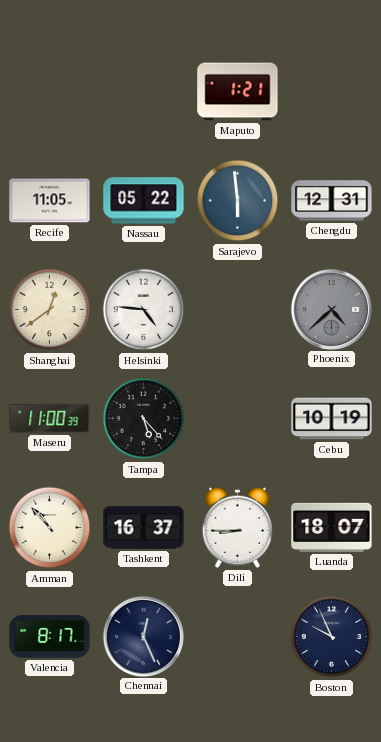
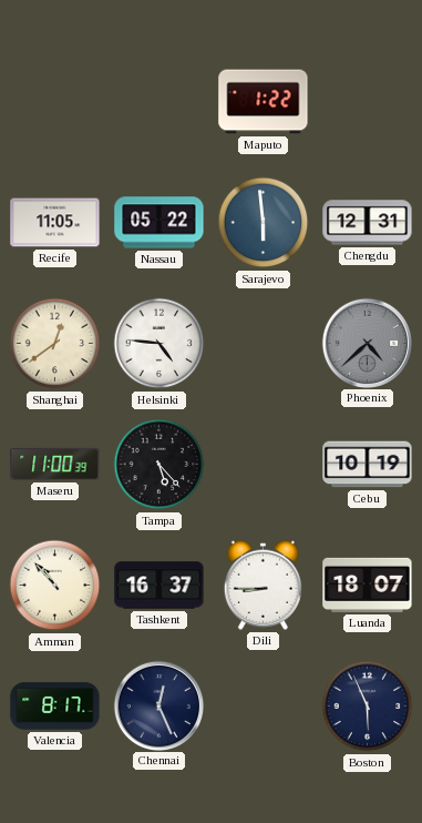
Maputo: 1:21 -> 1:22
Boston: 9:56 -> 5:56
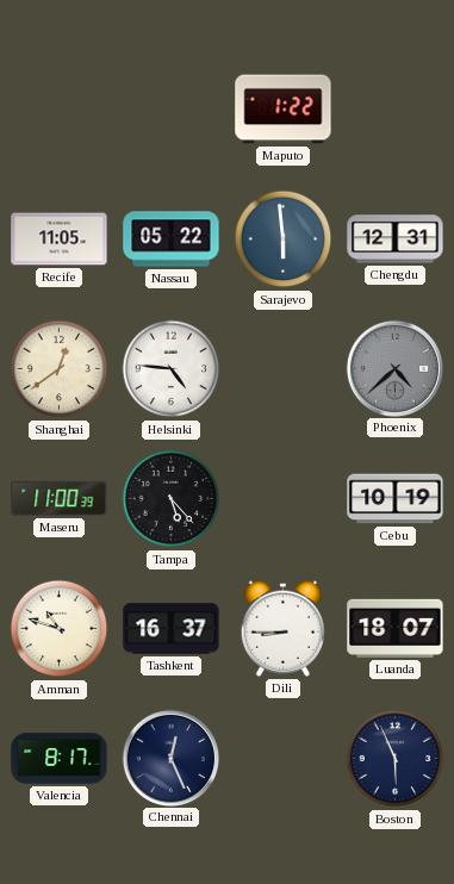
Amman: 10:53 -> 10:48
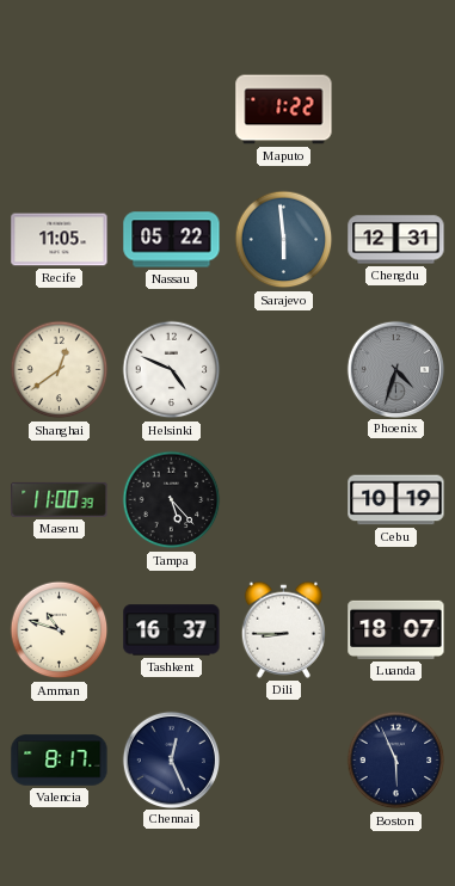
Helsinki: 4:46 -> 4:49
Phoenix: 4:38 -> 4:33
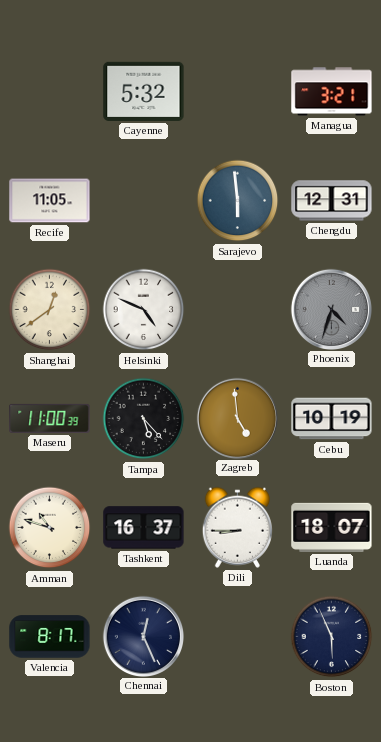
Cayenne: none -> 5:32
Maputo: 1:22 -> none
Managua: none -> 3:21
Nassau: 05:22 -> none
Zagreb: none -> 4:59
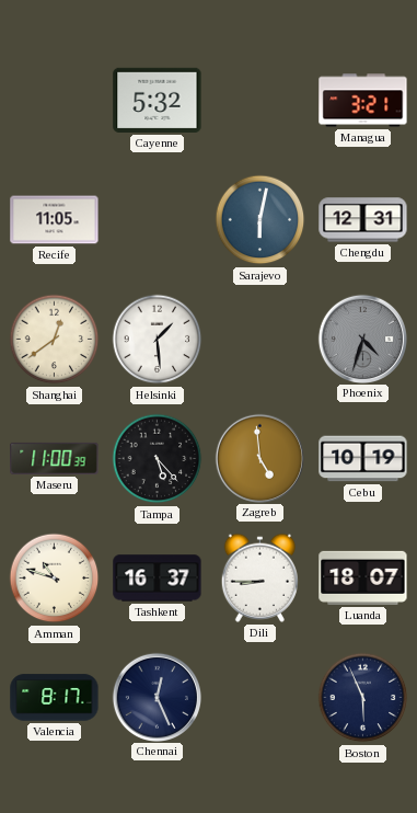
Sarajevo: 5:59 -> 6:02
Helsinki: 4:49 -> 1:29
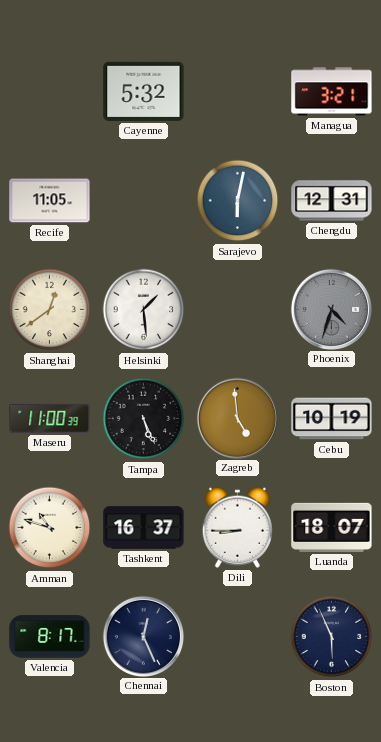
Tampa: 5:23 -> 5:26
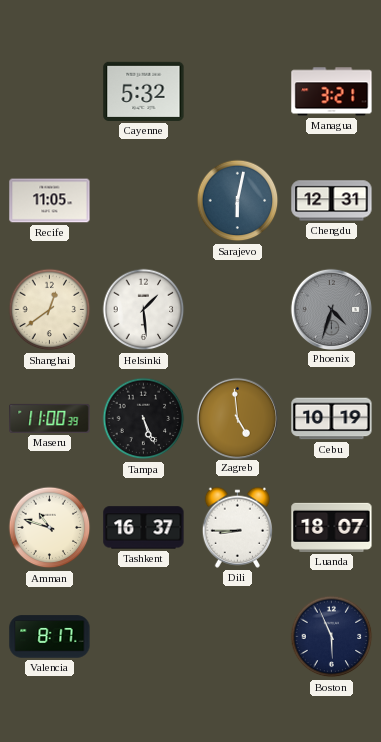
Chennai: 12:26 -> none
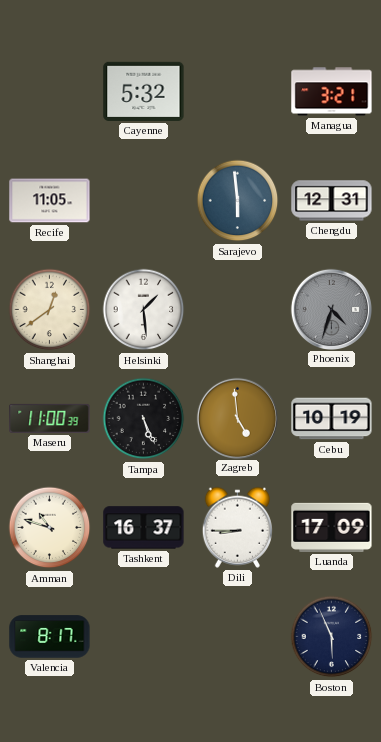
Sarajevo: 6:02 -> 5:59
Luanda: 18:07 -> 17:09
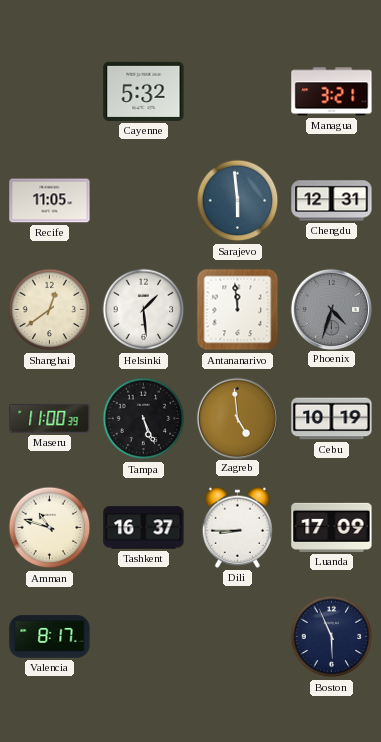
Antananarivo: none -> 11:59
